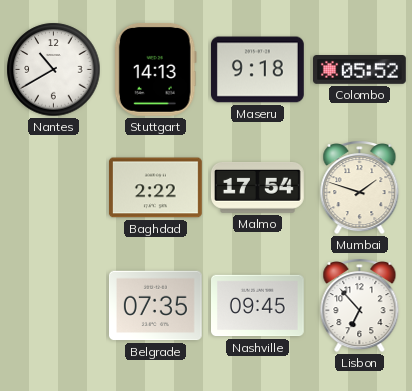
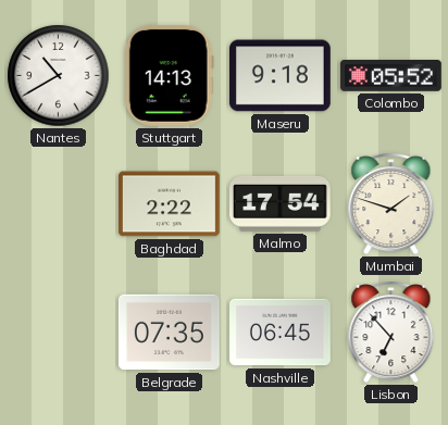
Nashville: 09:45 -> 06:45
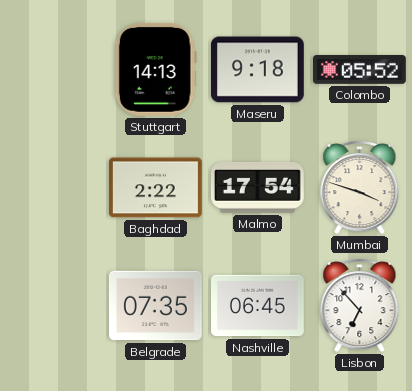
Nantes: 10:40 -> none
Mumbai: 1:48 -> 3:48
